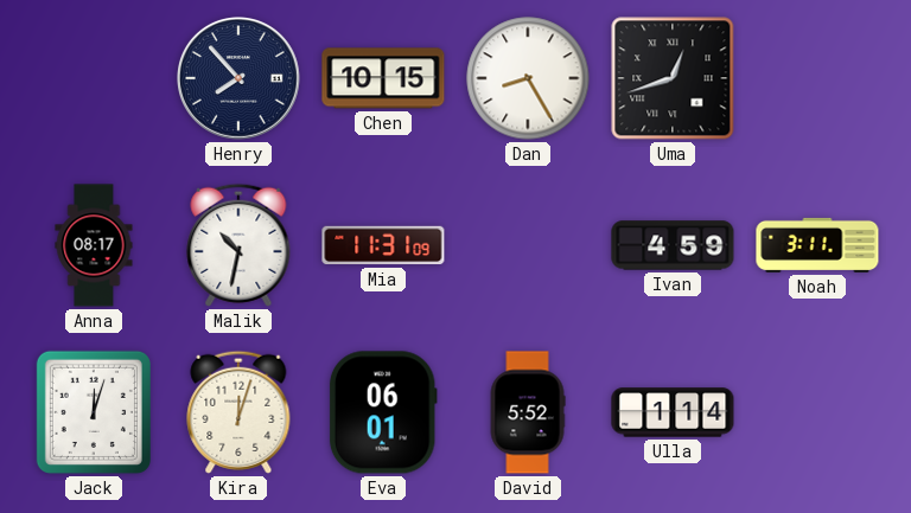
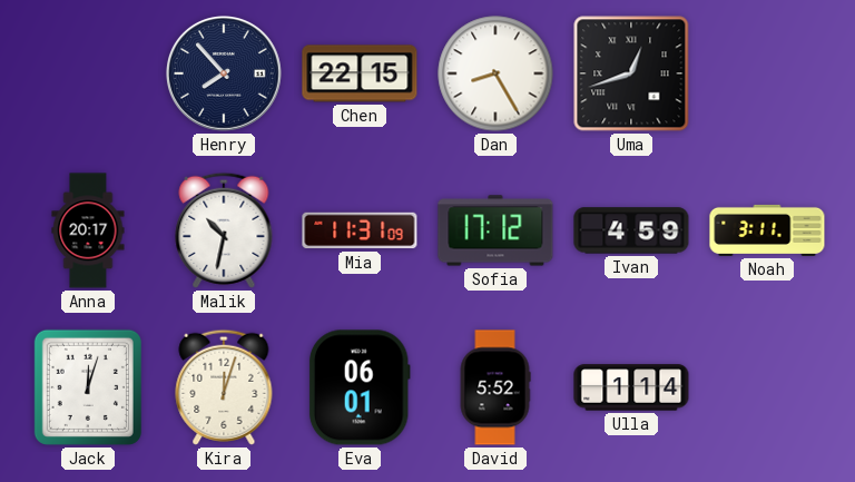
Chen: 10:15 -> 22:15
Anna: 08:17 -> 20:17
Sofia: none -> 17:12
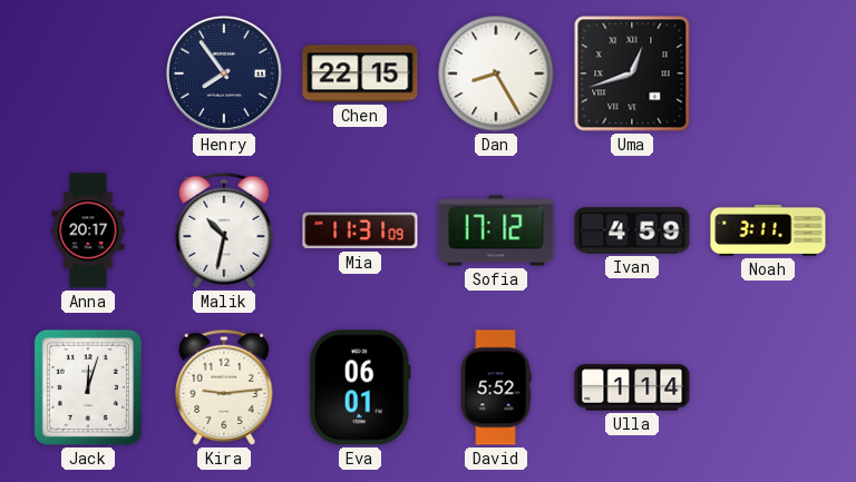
Henry: 7:53 -> 7:54
Kira: 12:03 -> 9:14
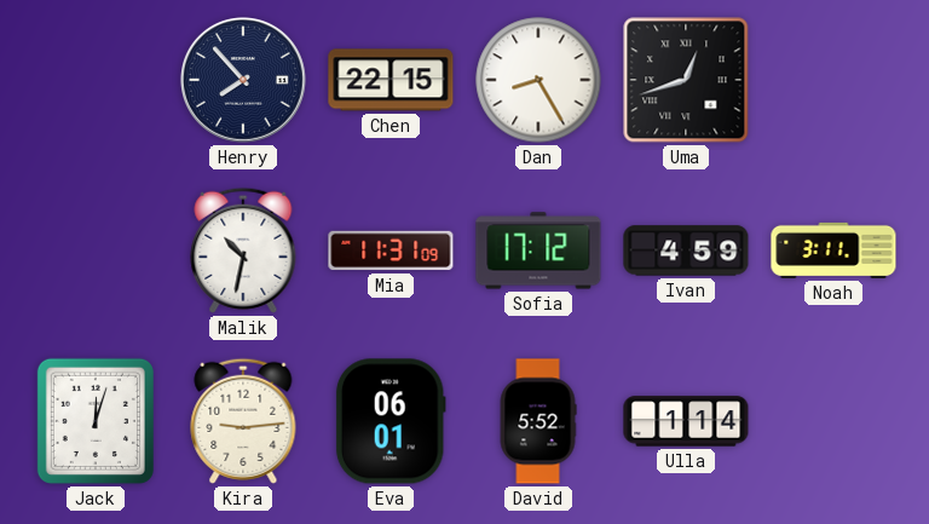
Henry: 7:54 -> 7:53
Anna: 20:17 -> none
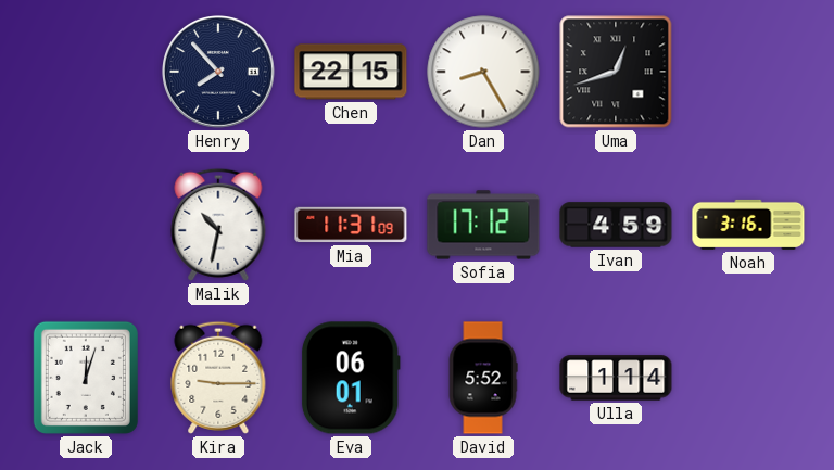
Noah: 3:11 -> 3:16
Kira: 9:14 -> 9:15
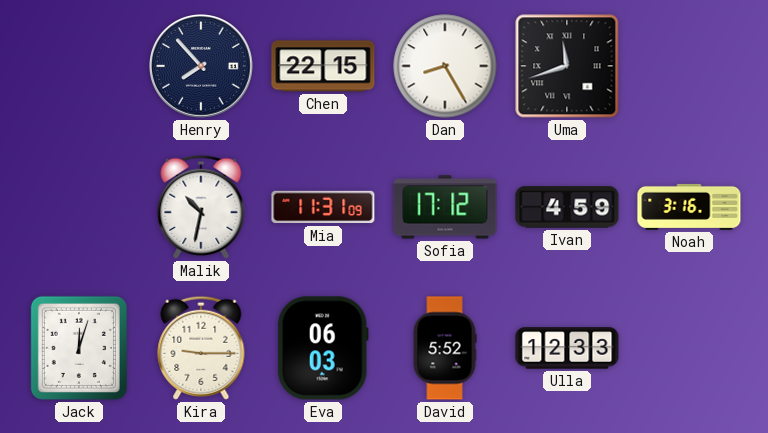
Uma: 12:42 -> 11:42
Eva: 06:01 -> 06:03
Ulla: 1:14 -> 12:33
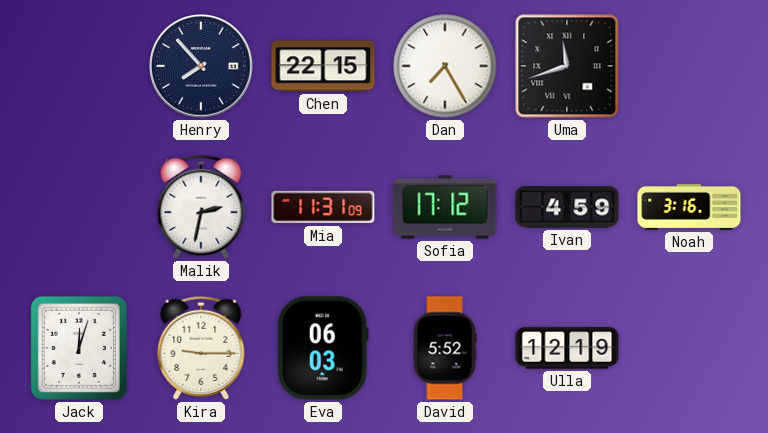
Dan: 8:25 -> 7:25
Malik: 10:32 -> 2:32
Ulla: 12:33 -> 12:19
